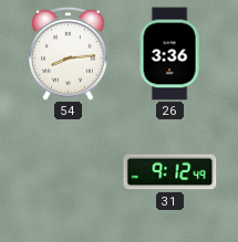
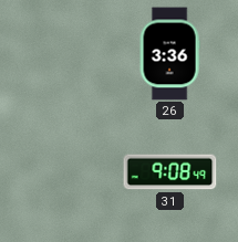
54: 8:14 -> none
31: 9:12 -> 9:08
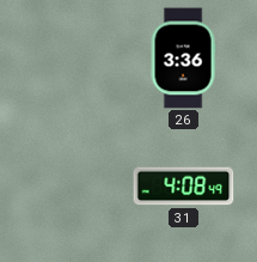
31: 9:08 -> 4:08
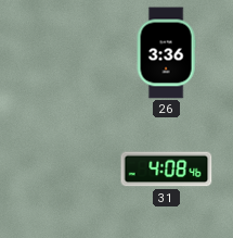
31: 4:08:49 -> 4:08:46
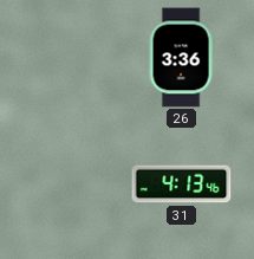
31: 4:08 -> 4:13
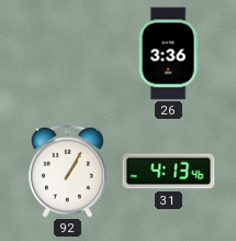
92: none -> 1:05
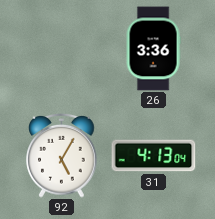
92: 1:05 -> 5:05
31: 4:13:46 -> 4:13:04
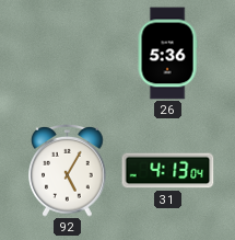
26: 3:36 -> 5:36
